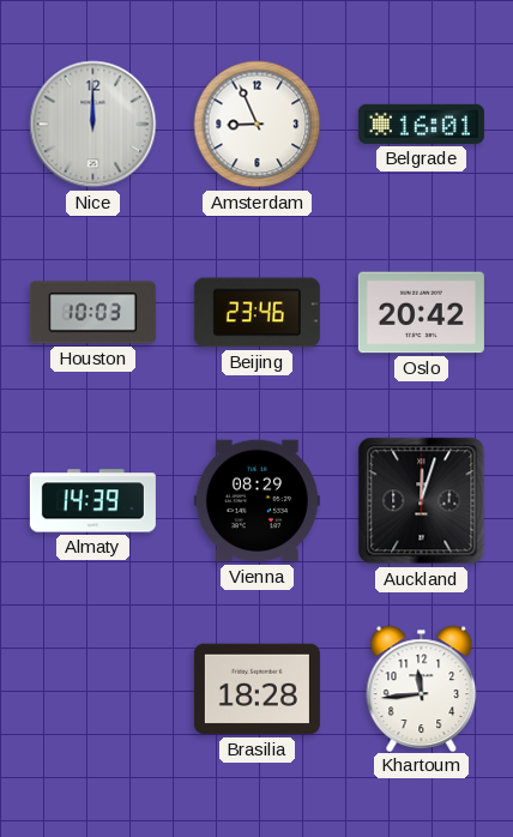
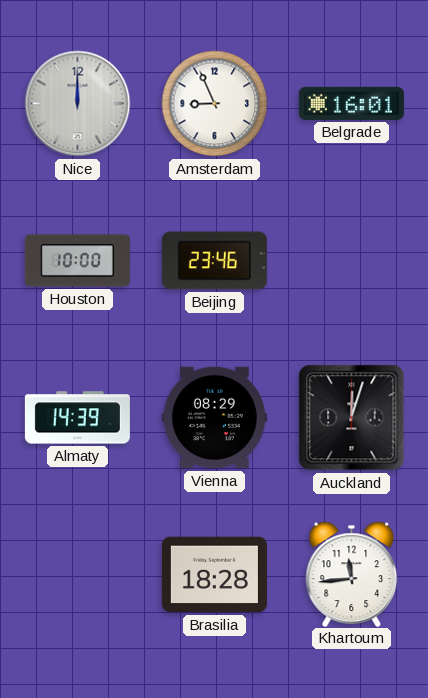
Houston: 10:03 -> 10:00
Oslo: 20:42 -> none
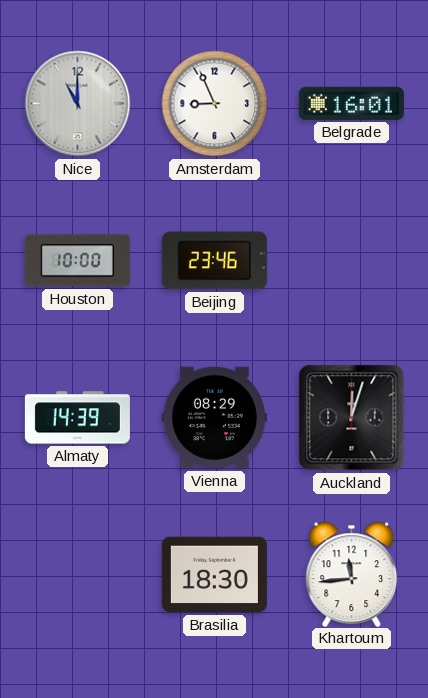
Nice: 12:00 -> 11:00
Brasilia: 18:28 -> 18:30
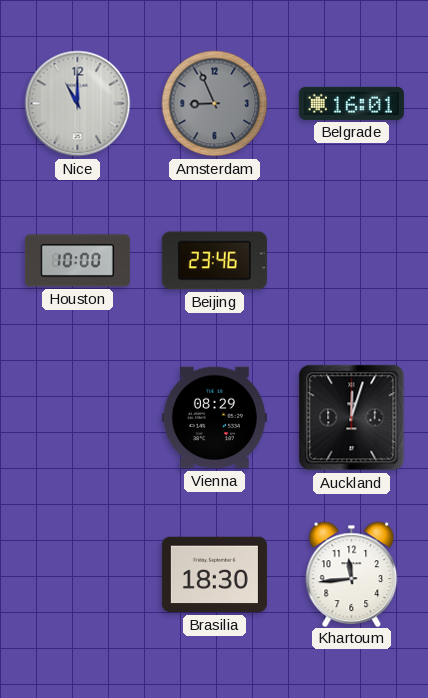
Amsterdam dial: white -> grey
Almaty: 14:39 -> none
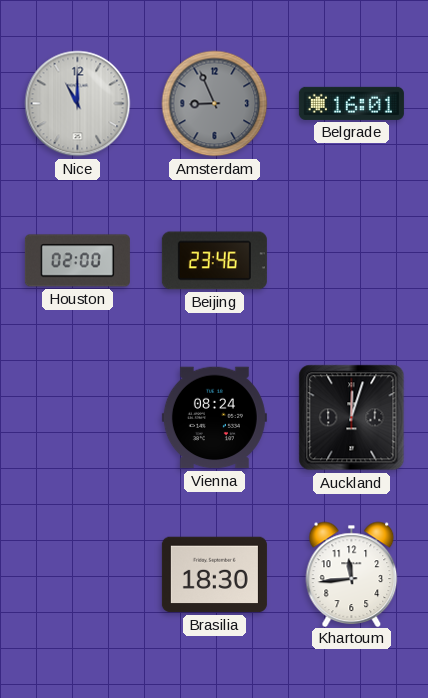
Houston: 10:00 -> 02:00
Vienna: 08:29 -> 08:24
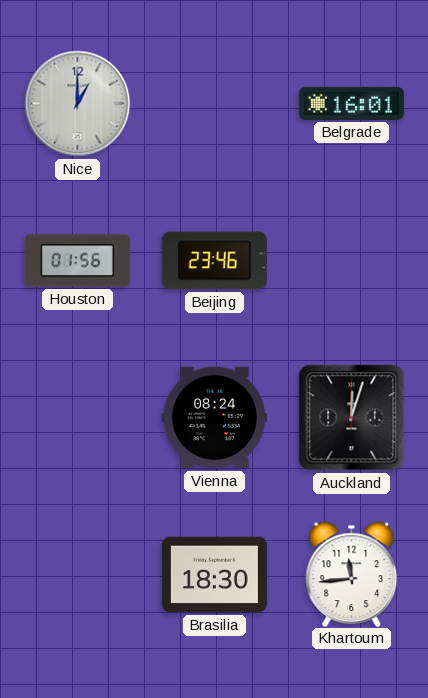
Nice: 11:00 -> 1:00
Amsterdam: 8:56 -> none
Houston: 02:00 -> 01:56
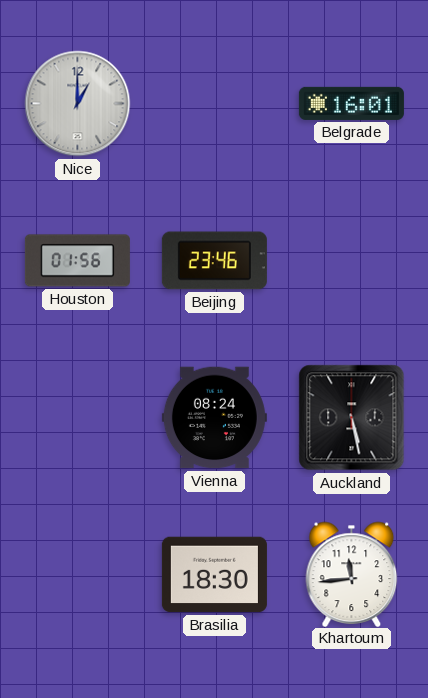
Auckland: 12:03 -> 5:28
